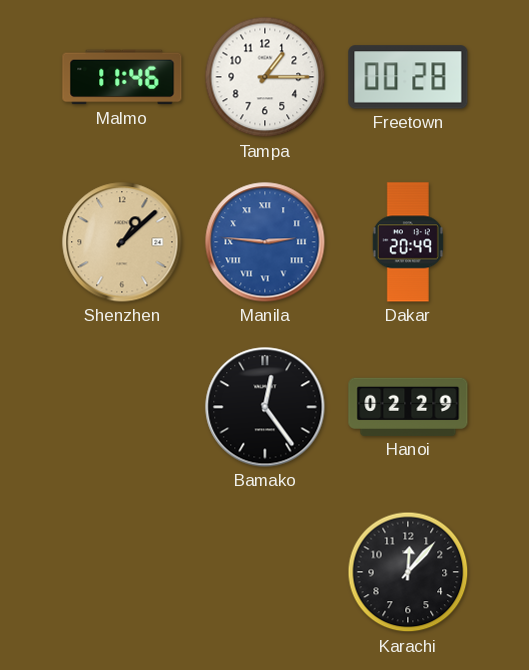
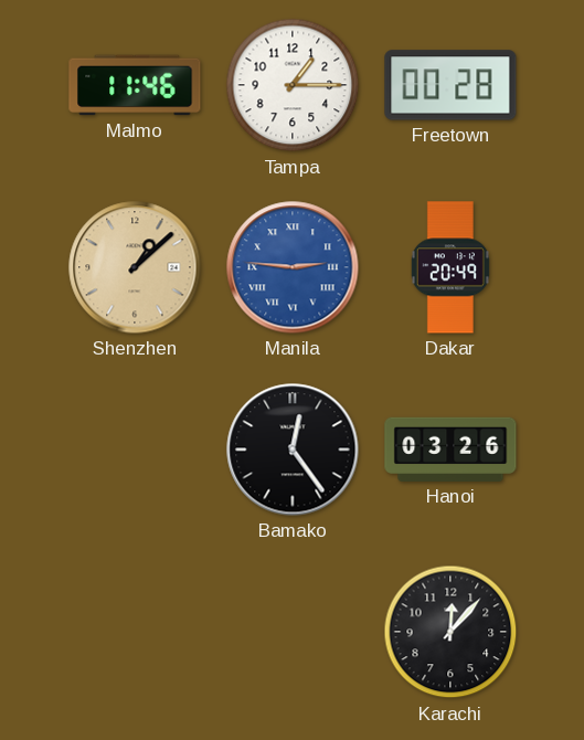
Hanoi: 02:29 -> 03:26
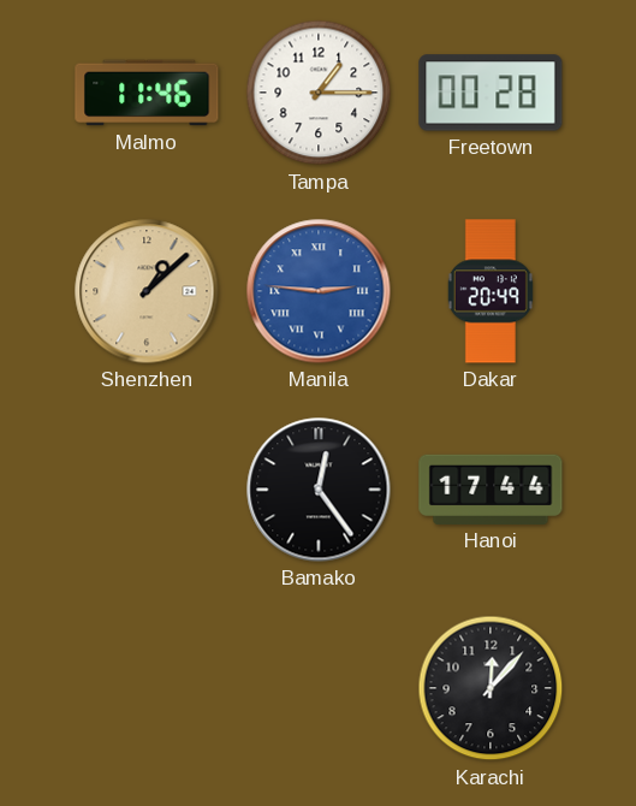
Hanoi: 03:26 -> 17:44
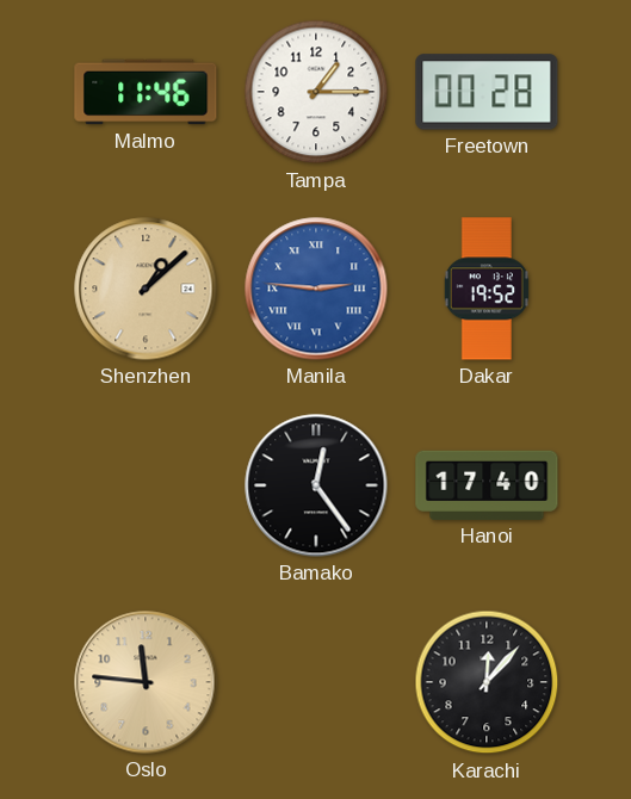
Dakar: 20:49 -> 19:52
Hanoi: 17:44 -> 17:40
Oslo: none -> 11:46
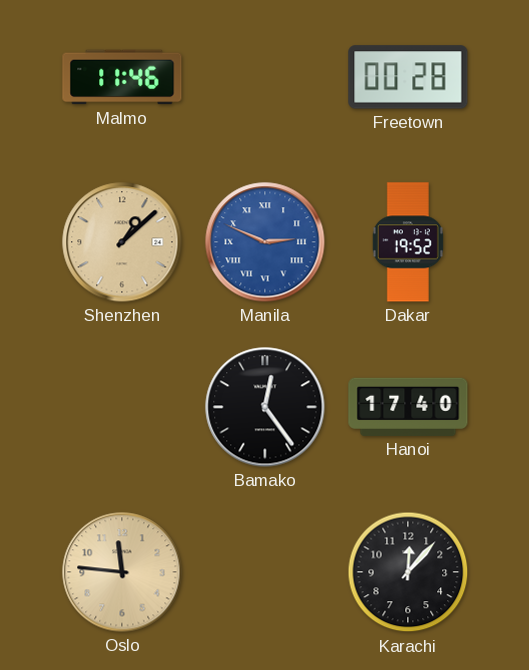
Tampa: 1:15 -> none
Manila: 2:46 -> 2:49
